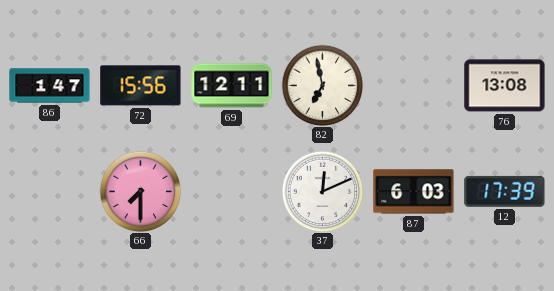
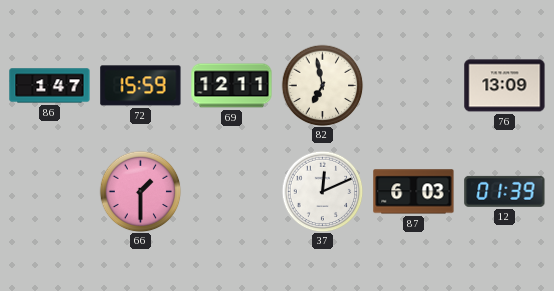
72: 15:56 -> 15:59
76: 13:08 -> 13:09
66: 7:30 -> 1:30
12: 17:39 -> 01:39
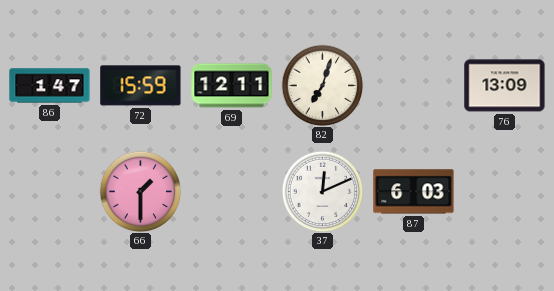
82: 6:58 -> 7:03
12: 01:39 -> none
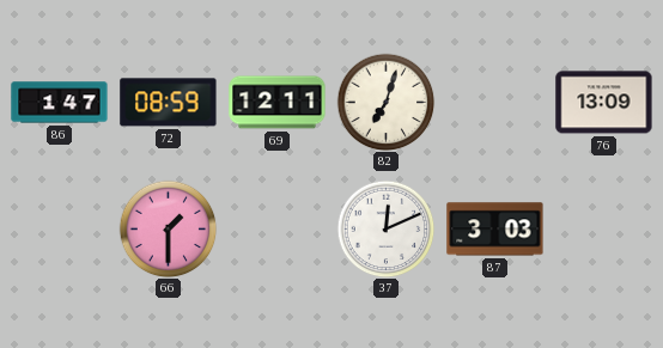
72: 15:59 -> 08:59
87: 6:03 -> 3:03
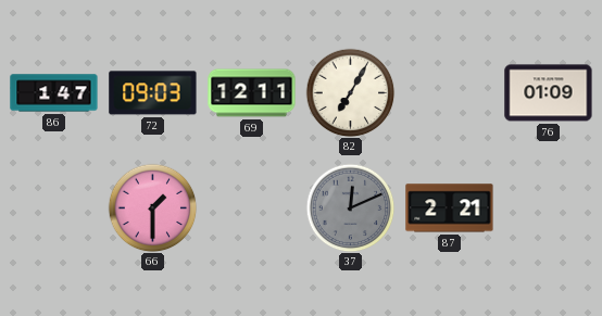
72: 08:59 -> 09:03
82: 7:03 -> 7:05
76: 13:09 -> 01:09
37 dial: white -> grey
87: 3:03 -> 2:21
